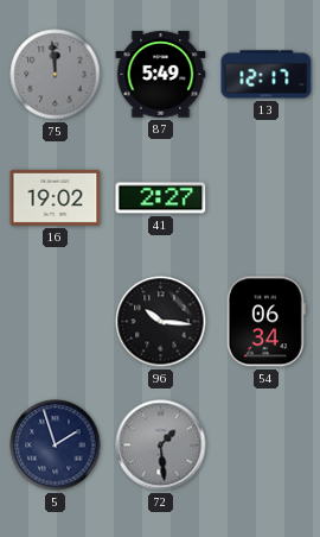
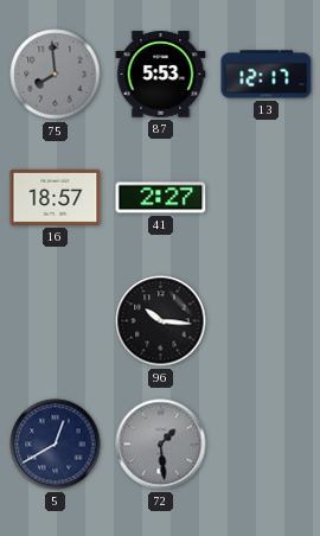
75: 11:59 -> 7:59
87: 5:49 -> 5:53
16: 19:02 -> 18:57
54: 06:34 -> none
5: 1:57 -> 12:40
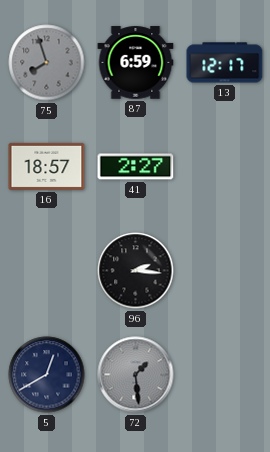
75: 7:59 -> 7:57
87: 5:53 -> 6:59
96: 10:16 -> 2:16
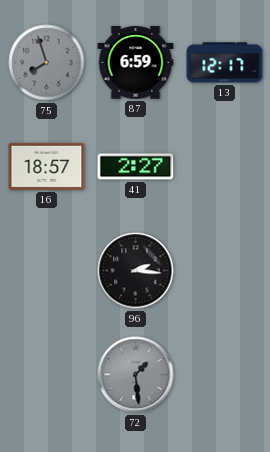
5: 12:40 -> none
